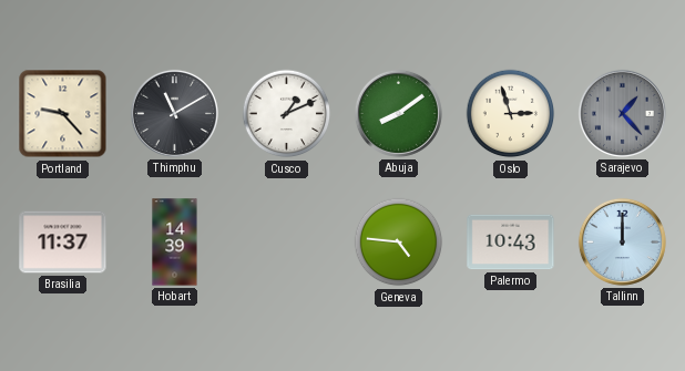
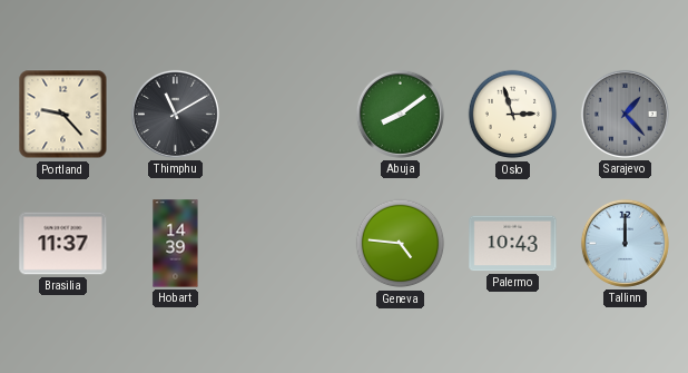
Cusco: 1:11 -> none
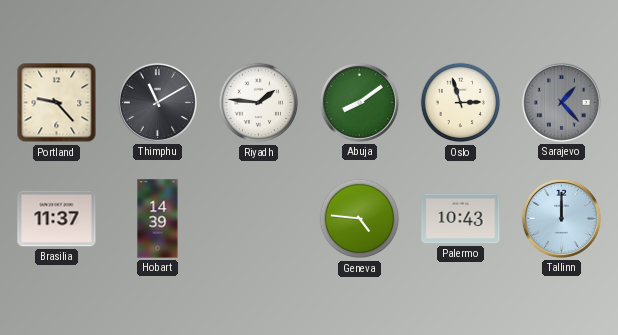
Riyadh: none -> 1:46
